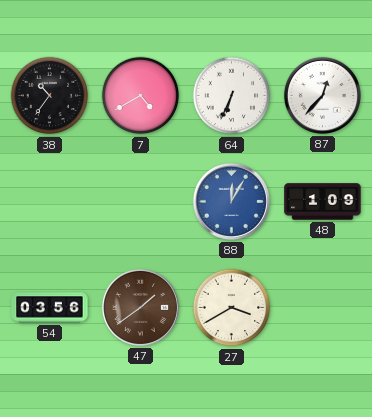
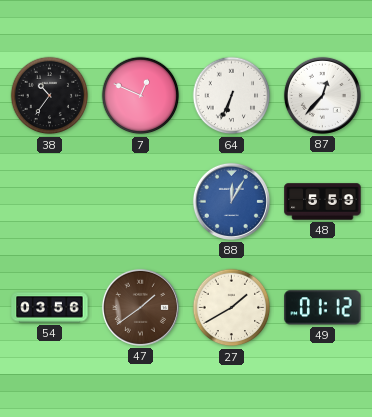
7: 4:40 -> 12:49
48: 1:09 -> 5:59
27: 3:40 -> 1:40
49: none -> 01:12
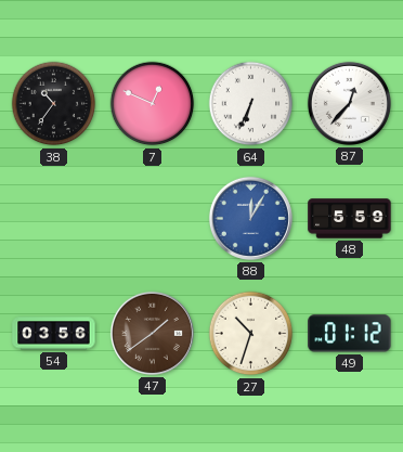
27: 1:40 -> 10:33
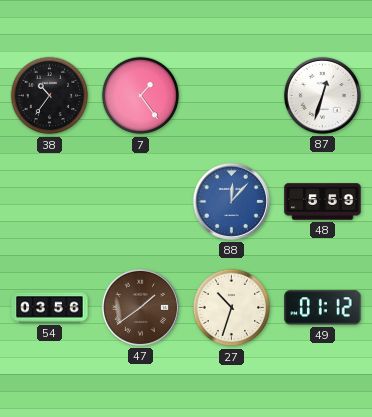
7: 12:49 -> 1:24
64: 6:34 -> none
87: 12:37 -> 12:33
88: 12:05 -> 12:07
